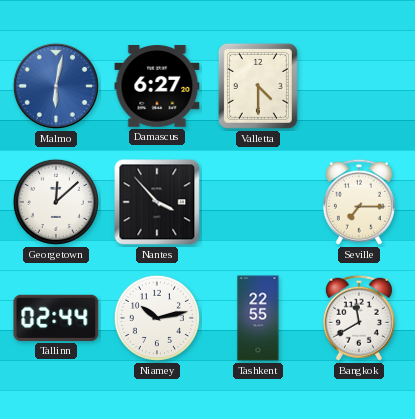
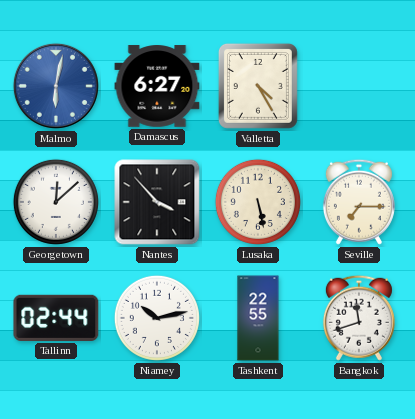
Valletta: 4:30 -> 4:25
Lusaka: none -> 5:28
Bangkok: 11:40 -> 11:42
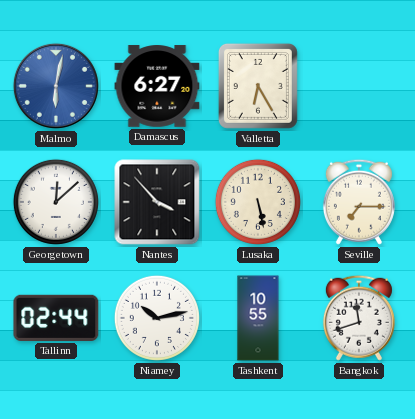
Valletta: 4:25 -> 6:25
Tashkent: 22:55 -> 10:55
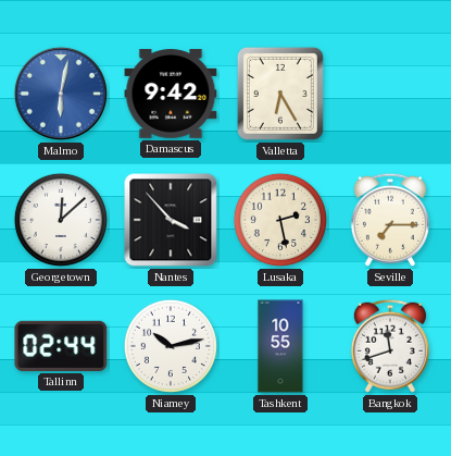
Damascus: 6:27 -> 9:42
Lusaka: 5:28 -> 2:28
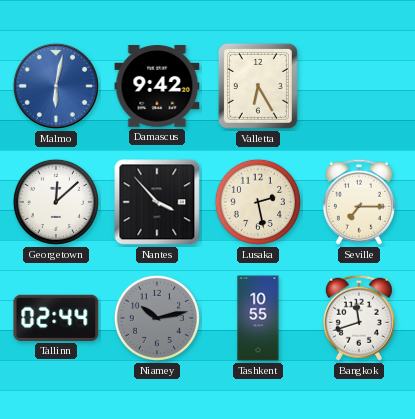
Niamey dial: white -> grey
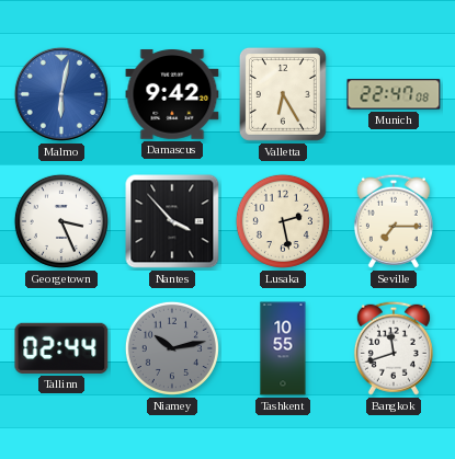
Munich: none -> 22:47
Georgetown: 12:08 -> 3:26
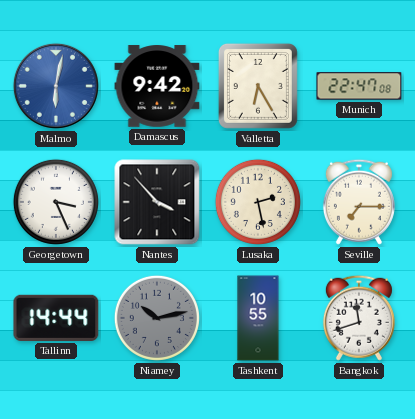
Tallinn: 02:44 -> 14:44
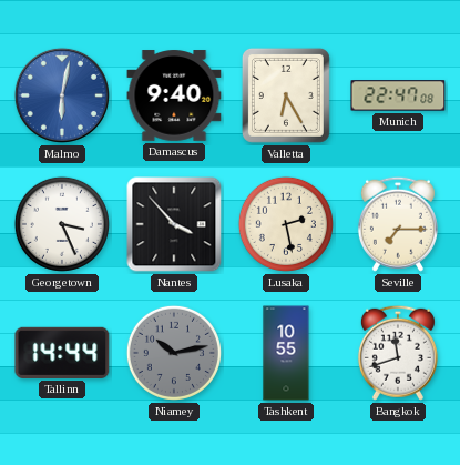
Damascus: 9:42 -> 9:40
